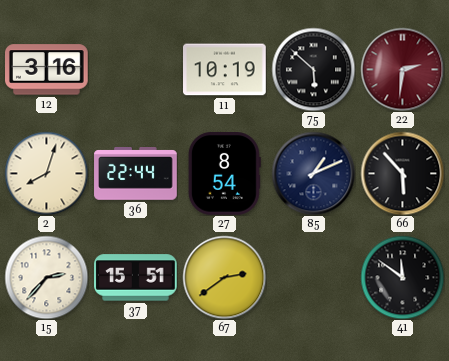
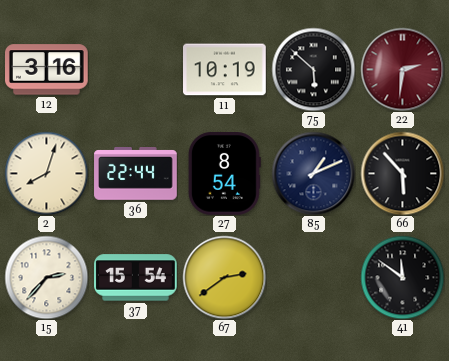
37: 15:51 -> 15:54
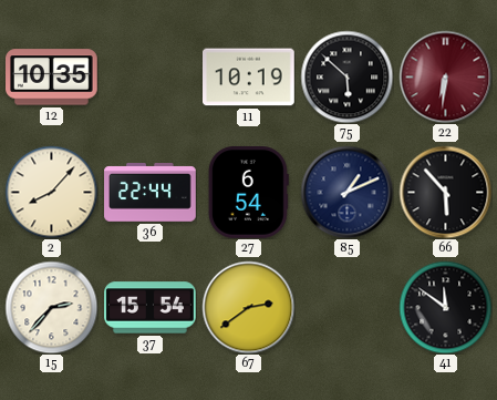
12: 3:16 -> 10:35
22: 2:31 -> 6:31
2: 8:03 -> 8:07
27: 8:54 -> 6:54
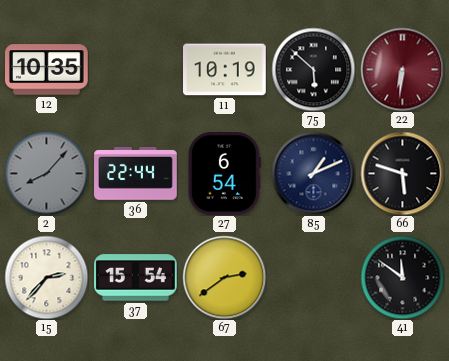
2 dial: cream -> grey
66: 5:53 -> 5:48
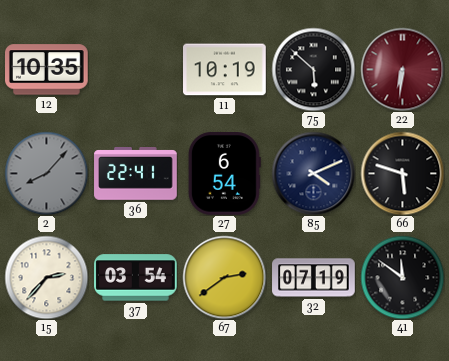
36: 22:44 -> 22:41
85: 1:11 -> 4:11
37: 15:54 -> 03:54
32: none -> 07:19
